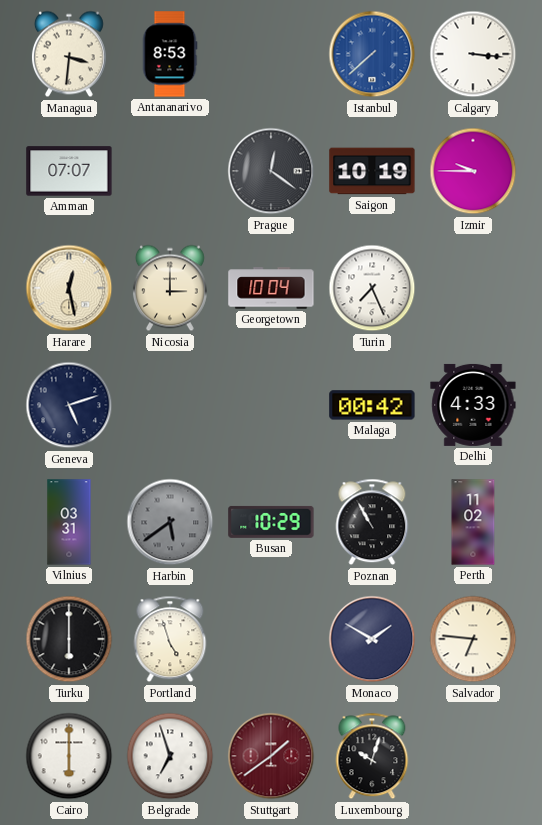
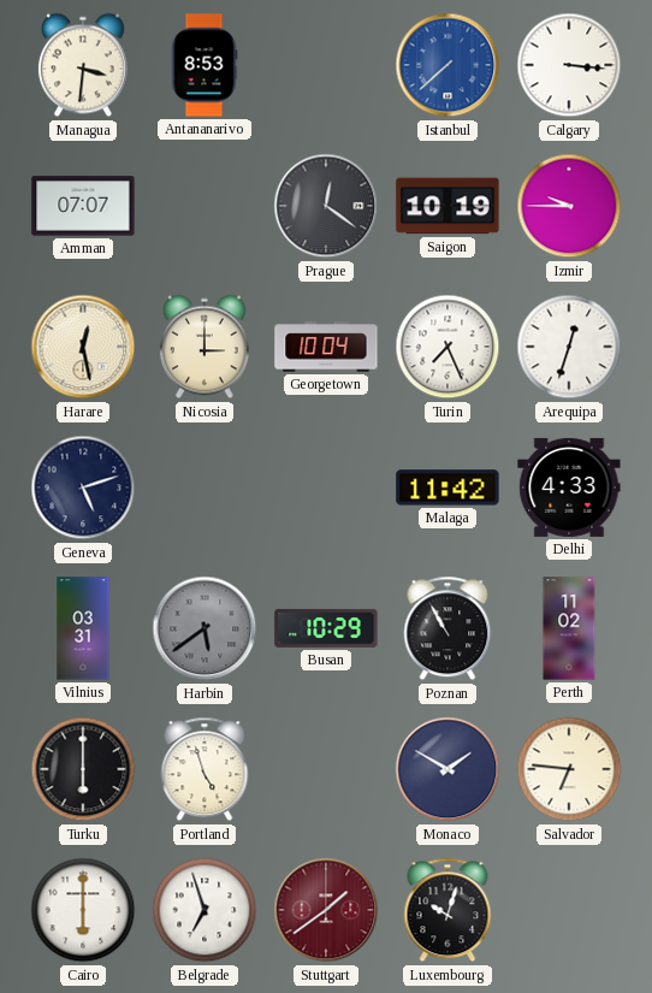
Arequipa: none -> 12:33
Malaga: 00:42 -> 11:42
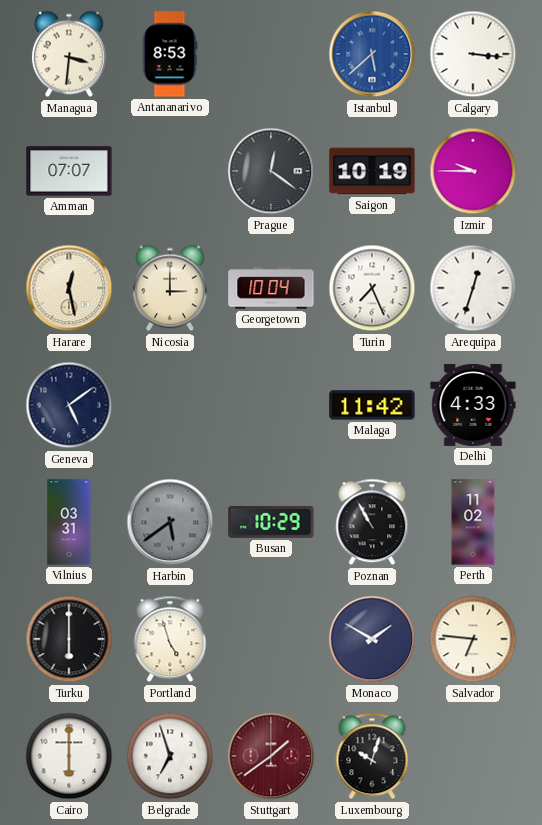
Istanbul: 7:38 -> 5:38
Geneva: 5:12 -> 5:09
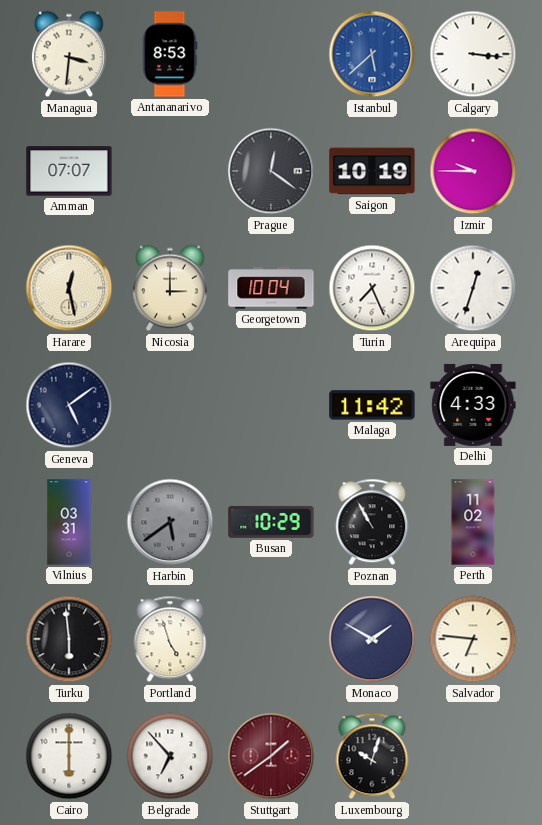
Turku: 6:00 -> 5:59
Belgrade: 6:57 -> 6:53
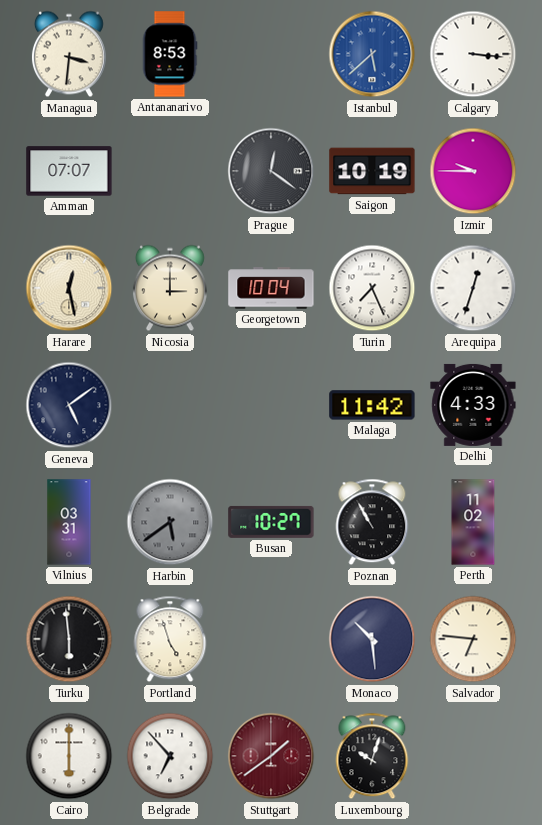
Busan: 10:29 -> 10:27
Monaco: 1:50 -> 10:29
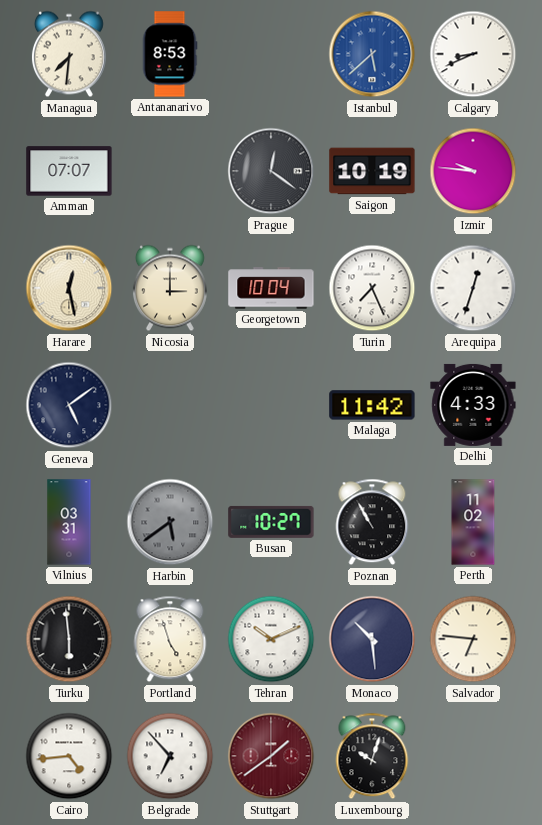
Managua: 3:31 -> 7:31
Calgary: 3:16 -> 8:41
Izmir: 9:45 -> 9:46
Tehran: none -> 10:11
Cairo: 6:00 -> 4:44
